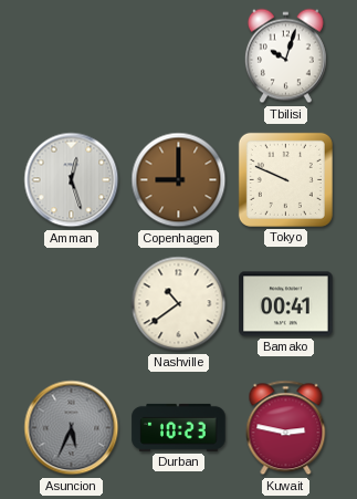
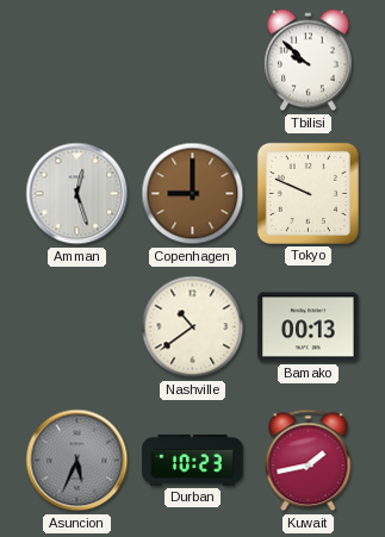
Tbilisi: 10:03 -> 9:52
Bamako: 00:41 -> 00:13
Kuwait: 2:47 -> 1:43
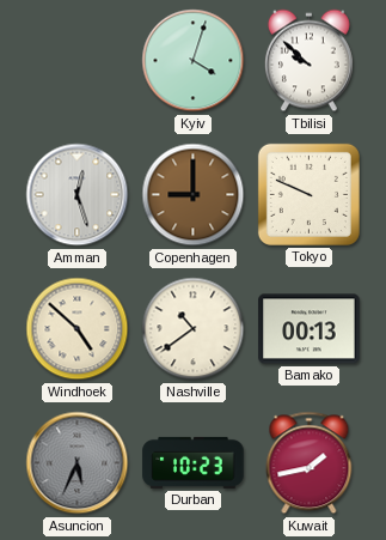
Kyiv: none -> 4:03
Windhoek: none -> 4:52
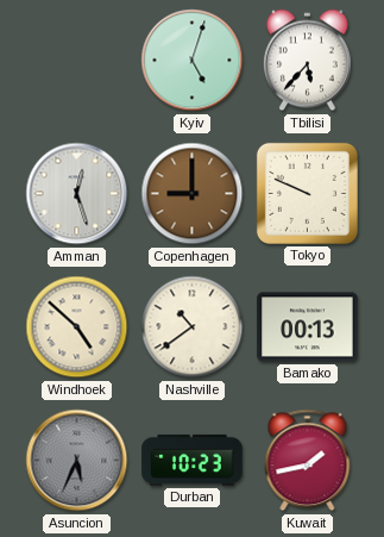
Kyiv: 4:03 -> 5:03
Tbilisi: 9:52 -> 5:37
